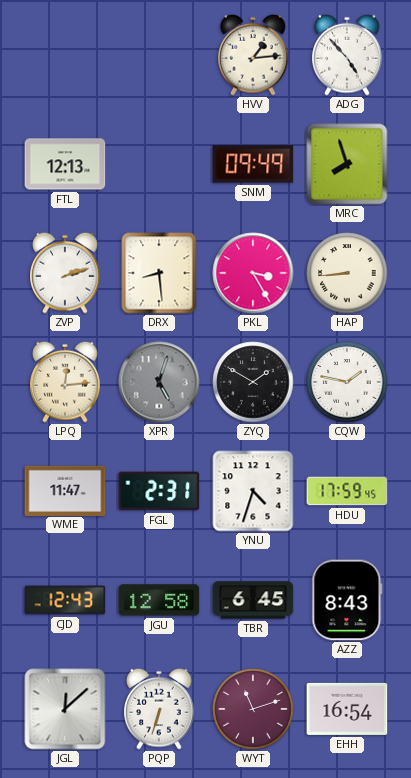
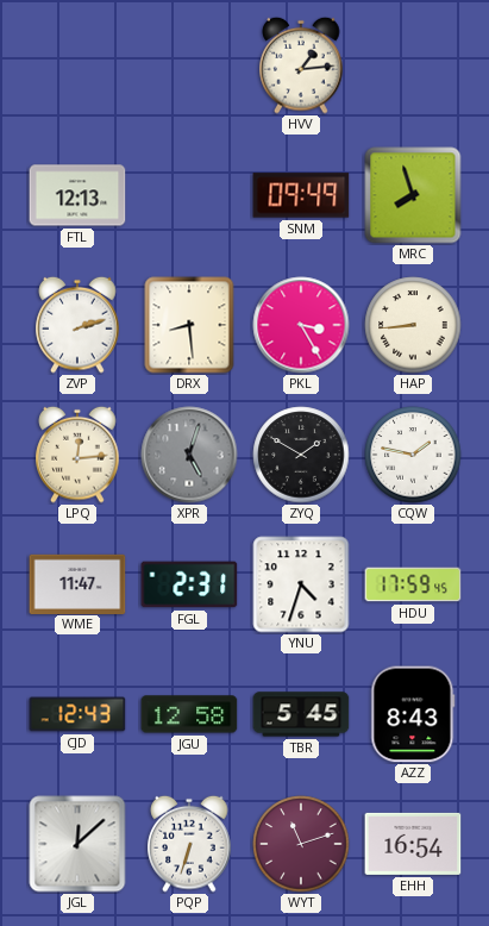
ADG: 4:53 -> none
TBR: 6:45 -> 5:45
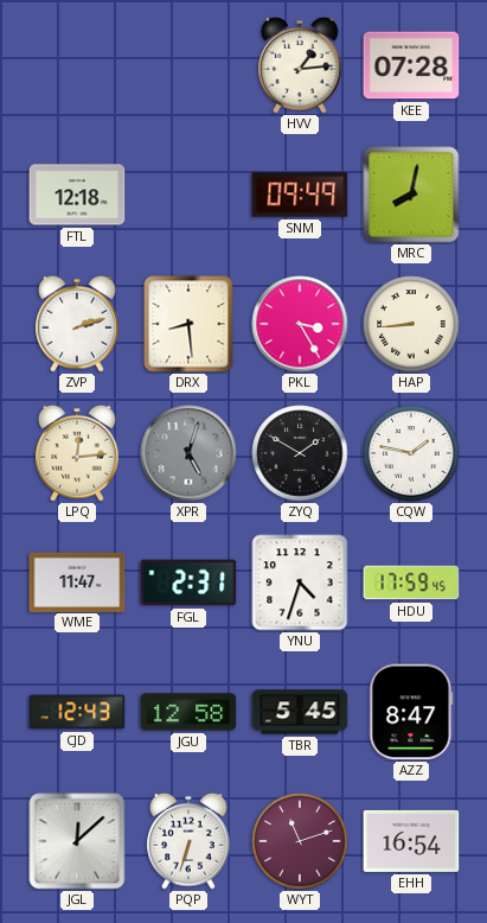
KEE: none -> 07:28
FTL: 12:13 -> 12:18
MRC: 7:57 -> 8:02
AZZ: 8:43 -> 8:47
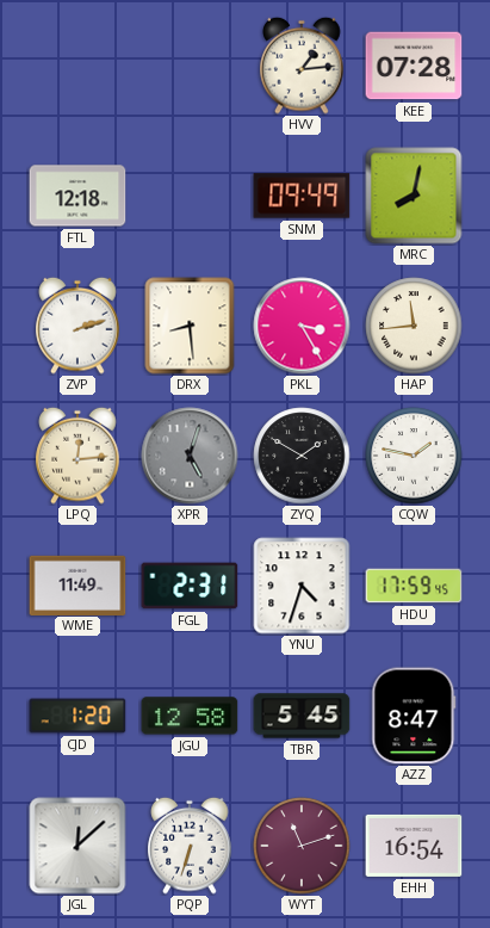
HAP: 8:44 -> 11:44
WME: 11:47 -> 11:49
CJD: 12:43 -> 1:20
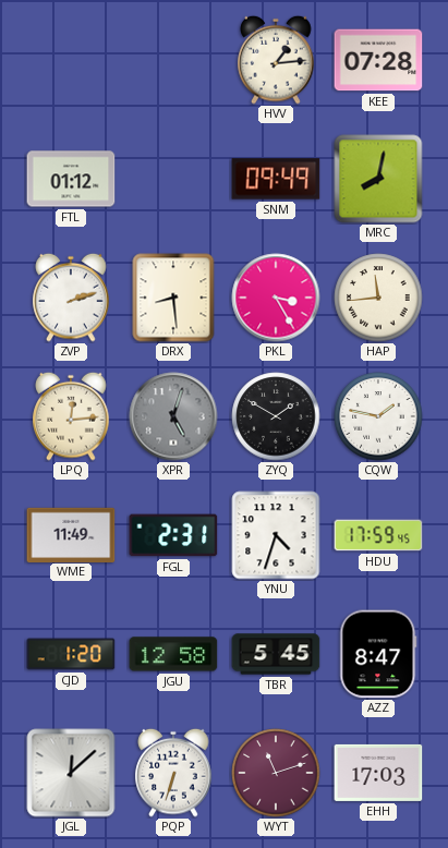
FTL: 12:18 -> 01:12
EHH: 16:54 -> 17:03
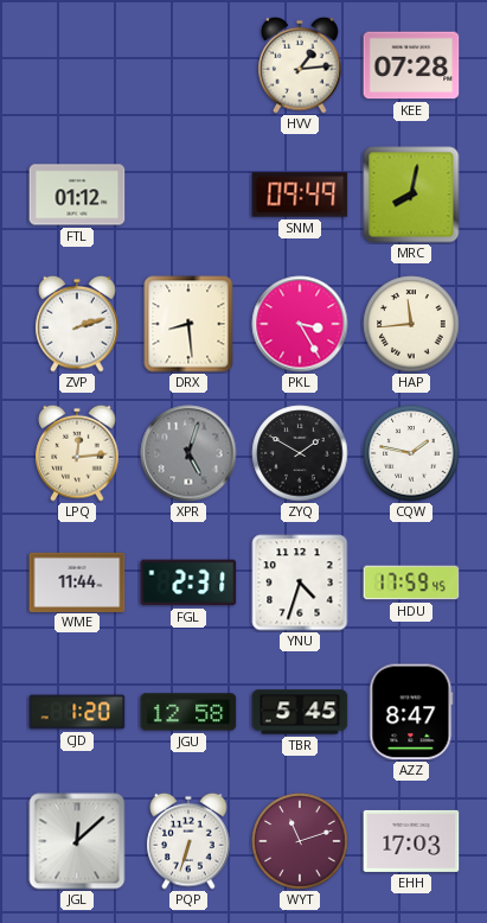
WME: 11:49 -> 11:44
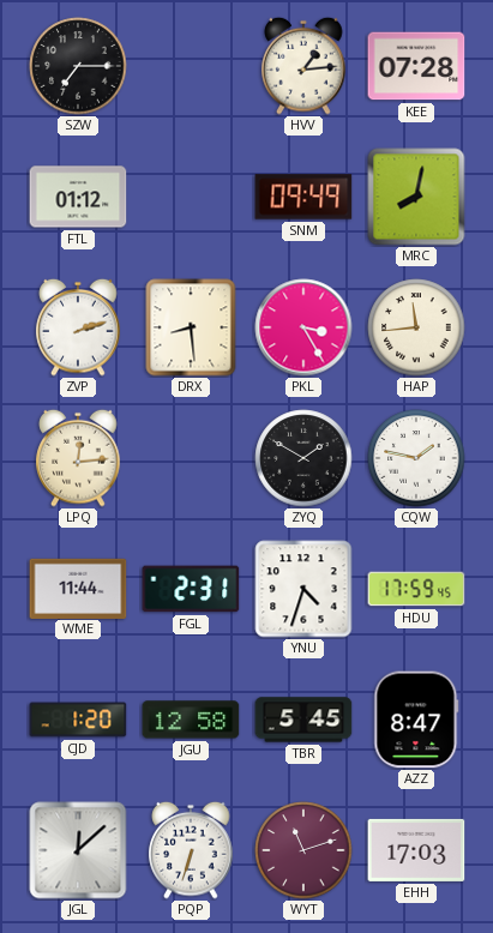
SZW: none -> 7:15
XPR: 5:03 -> none
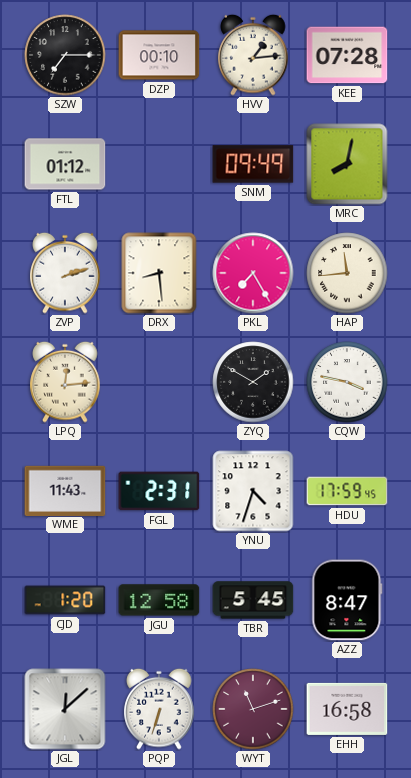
DZP: none -> 00:10
PKL: 3:25 -> 7:25
CQW: 1:47 -> 3:47
WME: 11:44 -> 11:43
EHH: 17:03 -> 16:58
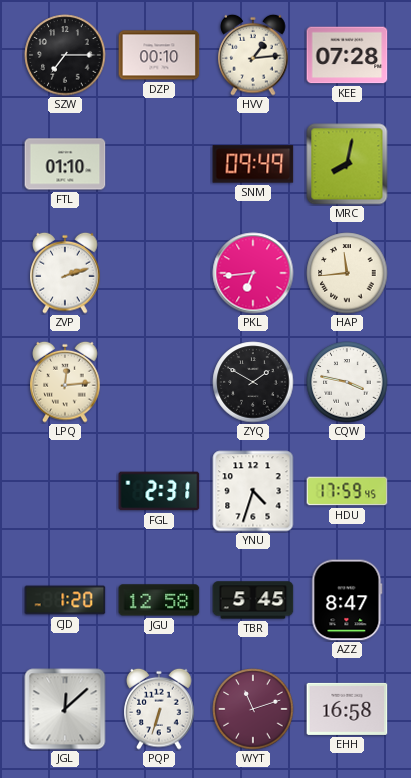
FTL: 01:12 -> 01:10
DRX: 8:29 -> none
PKL: 7:25 -> 6:44
WME: 11:43 -> none
